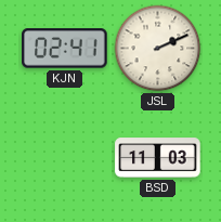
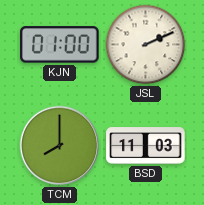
KJN: 02:41 -> 01:00
TCM: none -> 8:00
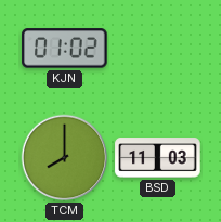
KJN: 01:00 -> 01:02
JSL: 2:11 -> none
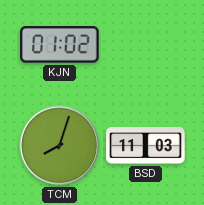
TCM: 8:00 -> 8:03
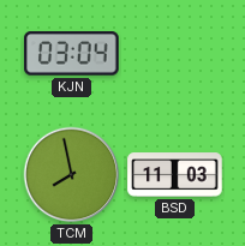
KJN: 01:02 -> 03:04
TCM: 8:03 -> 7:58
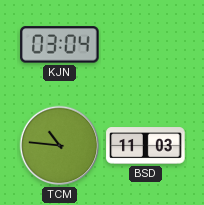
TCM: 7:58 -> 10:46
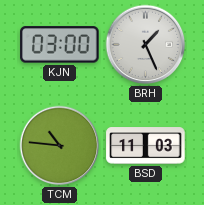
KJN: 03:04 -> 03:00
BRH: none -> 1:26
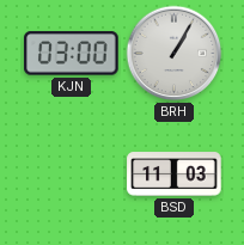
BRH: 1:26 -> 1:05
TCM: 10:46 -> none
